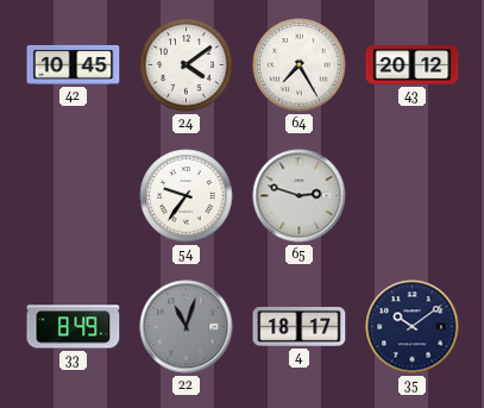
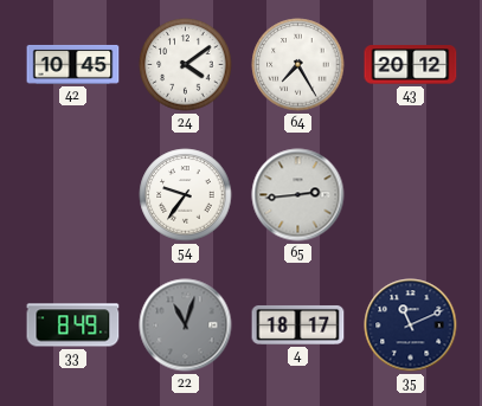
65: 2:48 -> 2:44
35: 10:09 -> 11:11
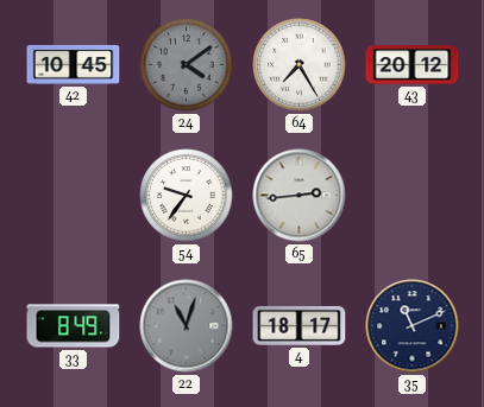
24 dial: white -> grey
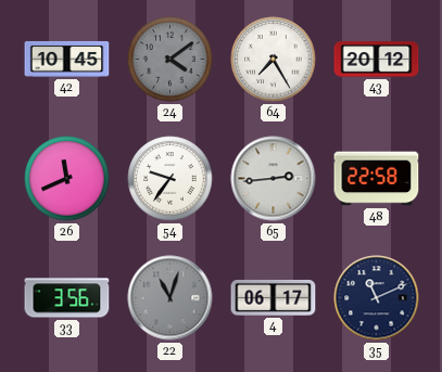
26: none -> 11:41
48: none -> 22:58
33: 8:49 -> 3:56
4: 18:17 -> 06:17
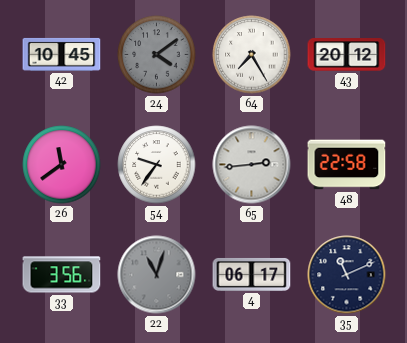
26: 11:41 -> 11:39
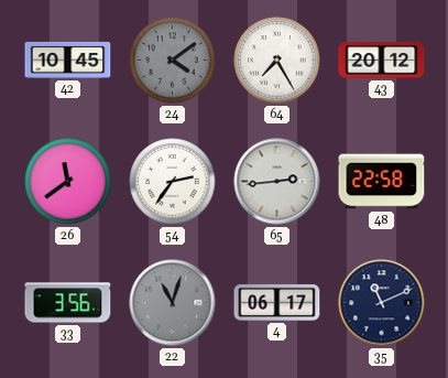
54: 9:36 -> 2:36
